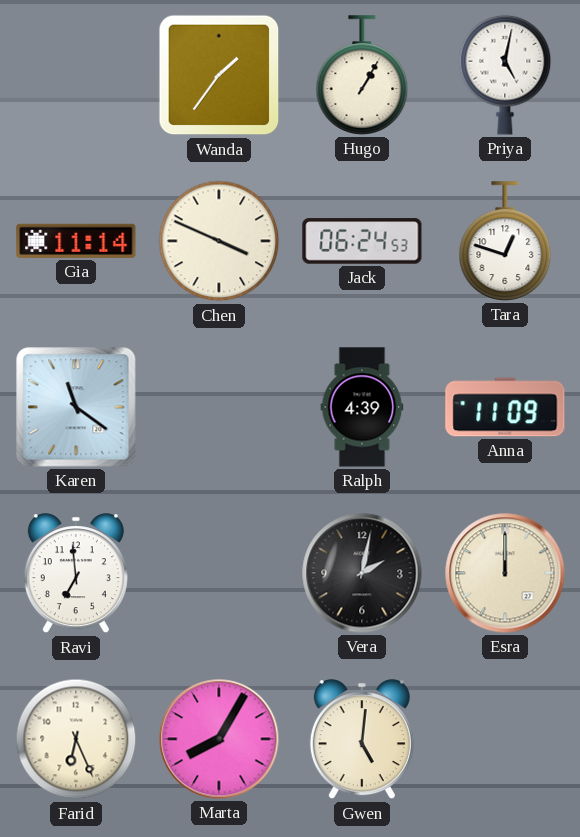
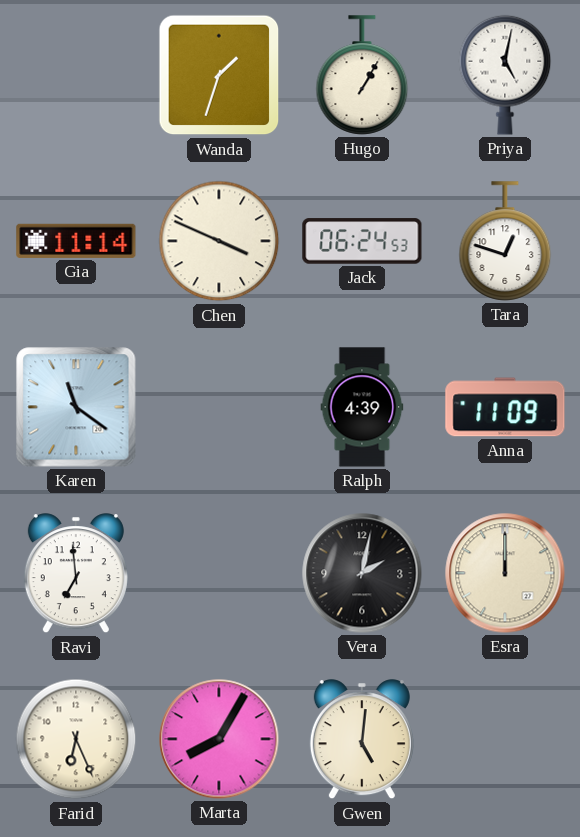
Wanda: 1:36 -> 1:33
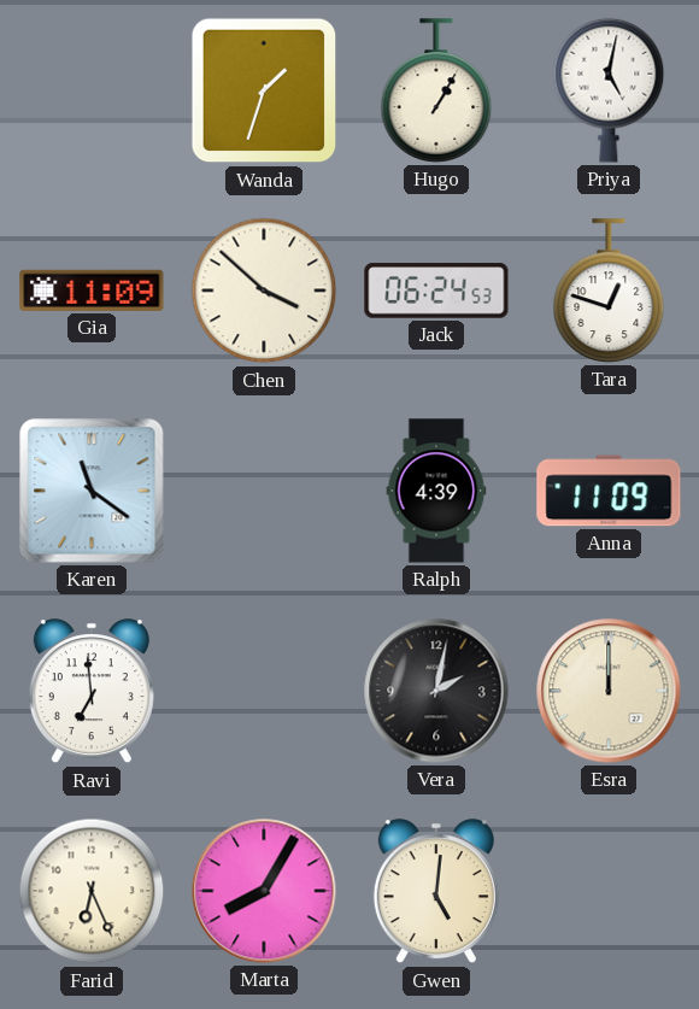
Gia: 11:14 -> 11:09
Chen: 3:49 -> 3:52
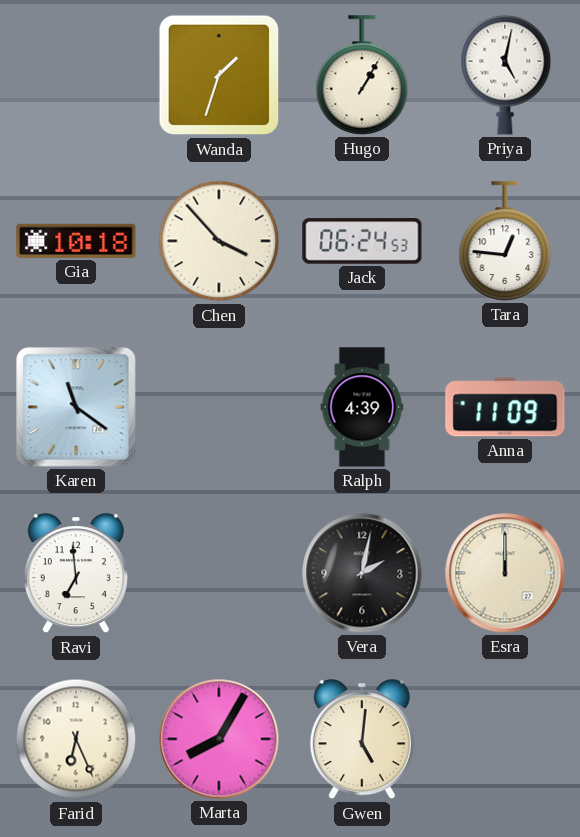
Gia: 11:09 -> 10:18
Chen: 3:52 -> 3:53
Tara: 12:48 -> 12:46
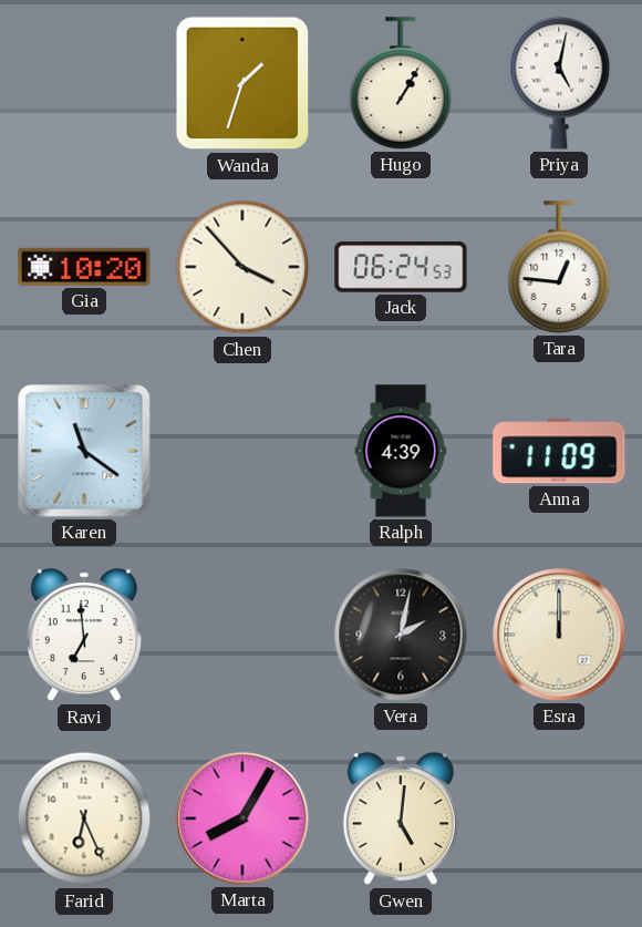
Gia: 10:18 -> 10:20
